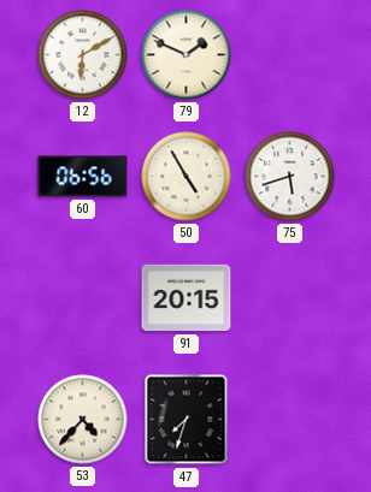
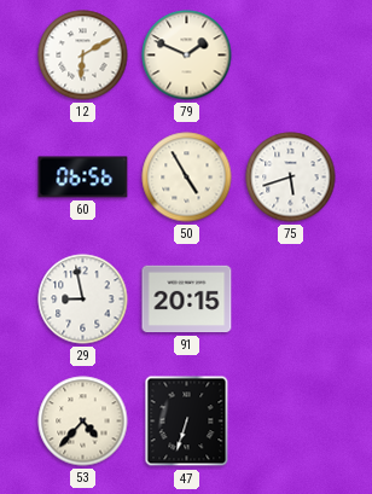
29: none -> 8:58
47: 7:33 -> 6:33
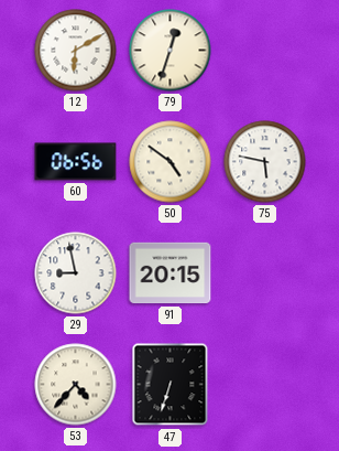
79: 1:49 -> 12:33
50: 4:55 -> 4:51
75: 5:42 -> 5:47
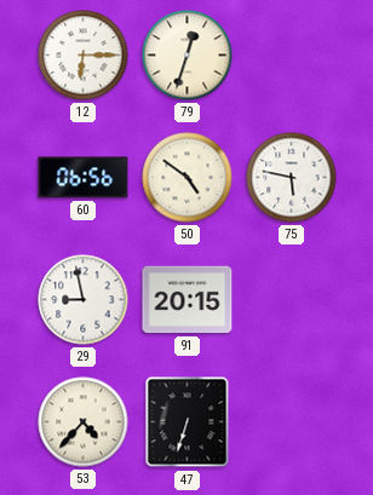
12: 6:10 -> 6:15
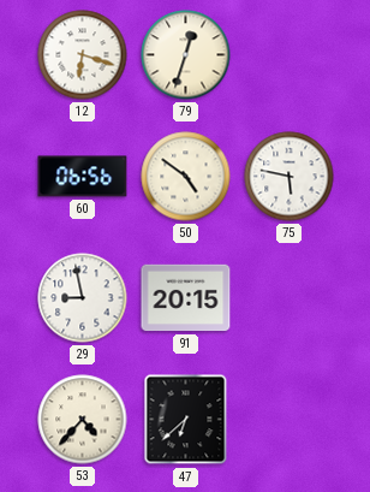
12: 6:15 -> 6:18
47: 6:33 -> 6:38
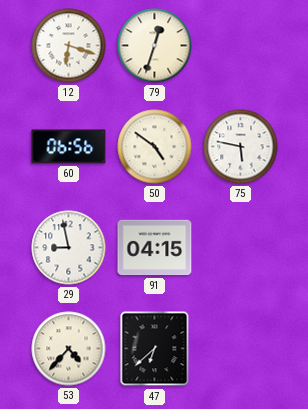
91: 20:15 -> 04:15
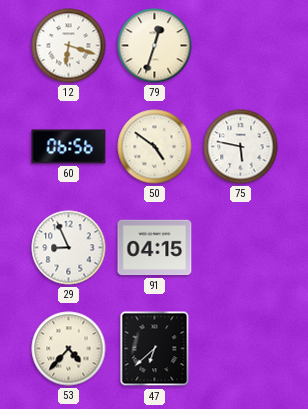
29: 8:58 -> 8:56
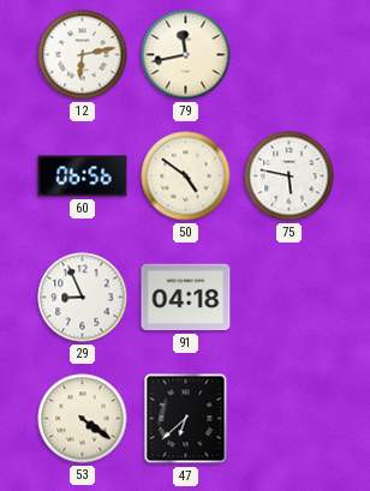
12: 6:18 -> 6:13
79: 12:33 -> 11:43
91: 04:15 -> 04:18
53: 4:37 -> 4:21
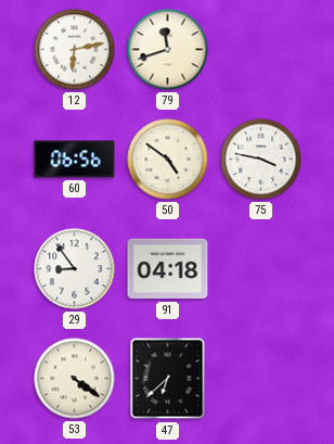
79: 11:43 -> 11:42
75: 5:47 -> 3:47
29: 8:56 -> 8:54
